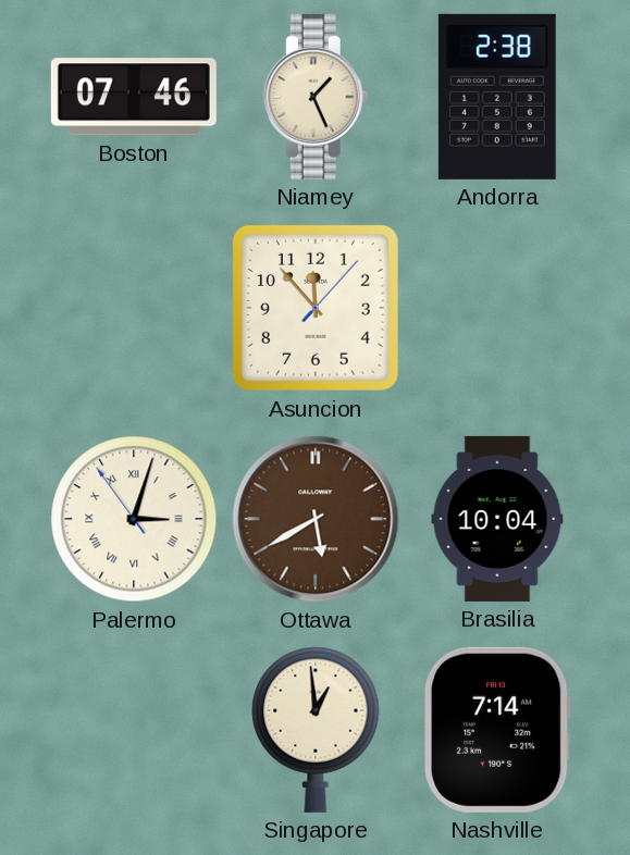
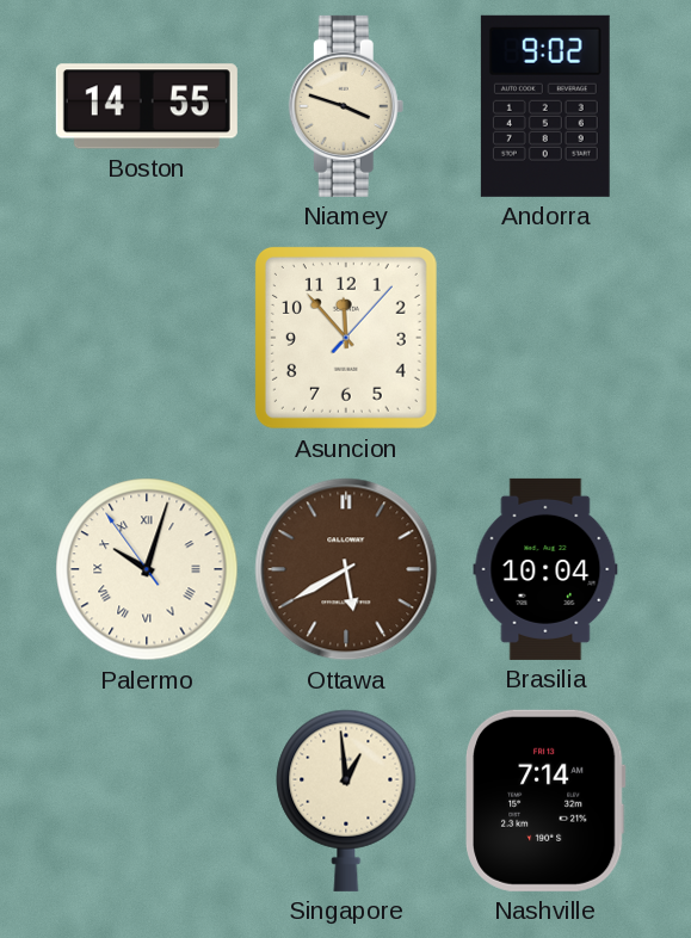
Boston: 07:46 -> 14:55
Niamey: 1:26 -> 3:48
Andorra: 2:38 -> 9:02
Palermo: 3:02 -> 10:02
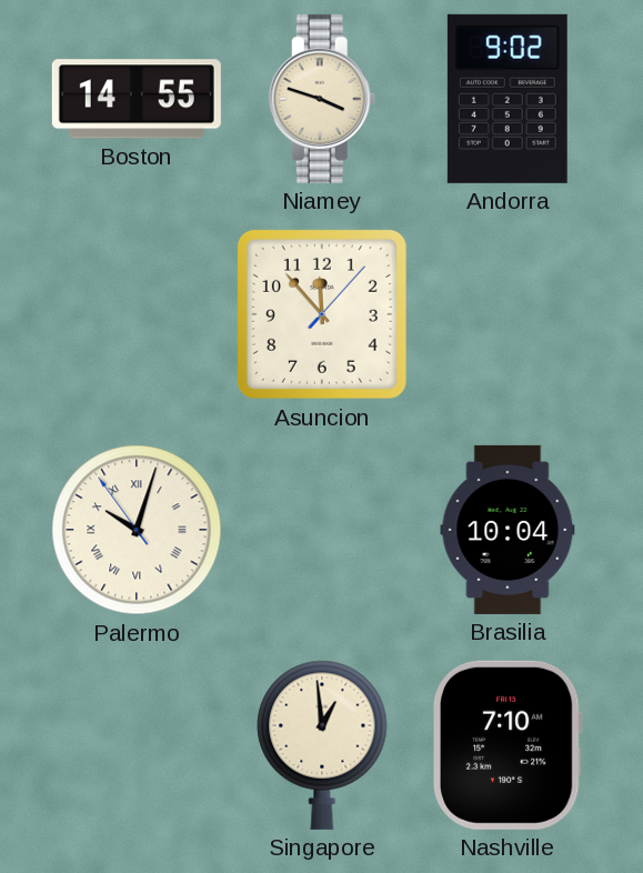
Ottawa: 5:40 -> none
Nashville: 7:14 -> 7:10
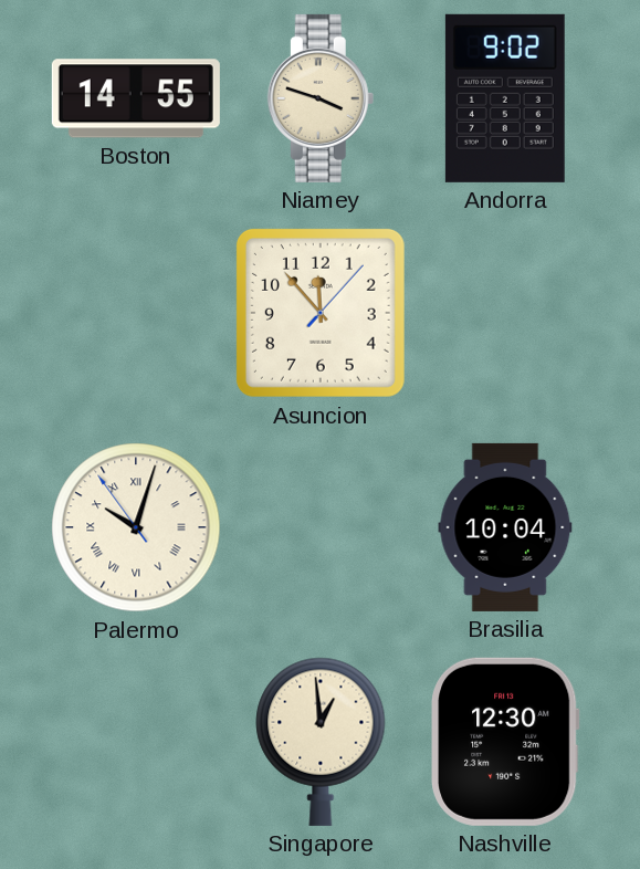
Nashville: 7:10 -> 12:30
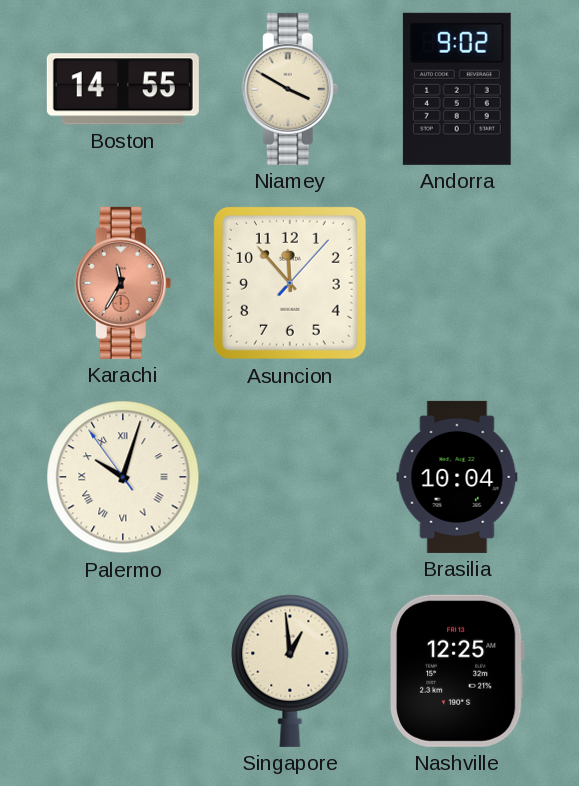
Niamey: 3:48 -> 3:50
Karachi: none -> 11:35
Nashville: 12:30 -> 12:25
